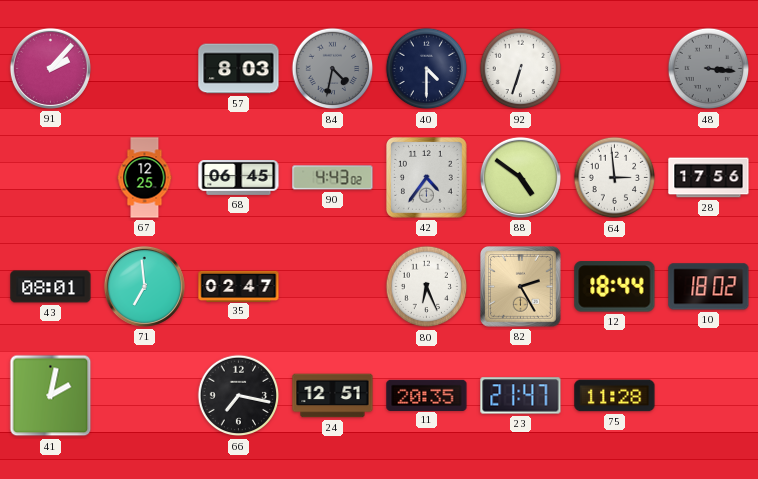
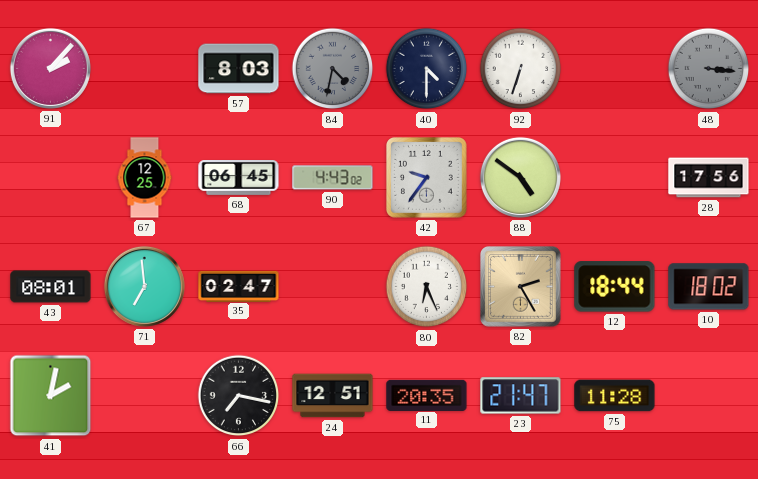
42: 4:36 -> 9:36
64: 2:59 -> none
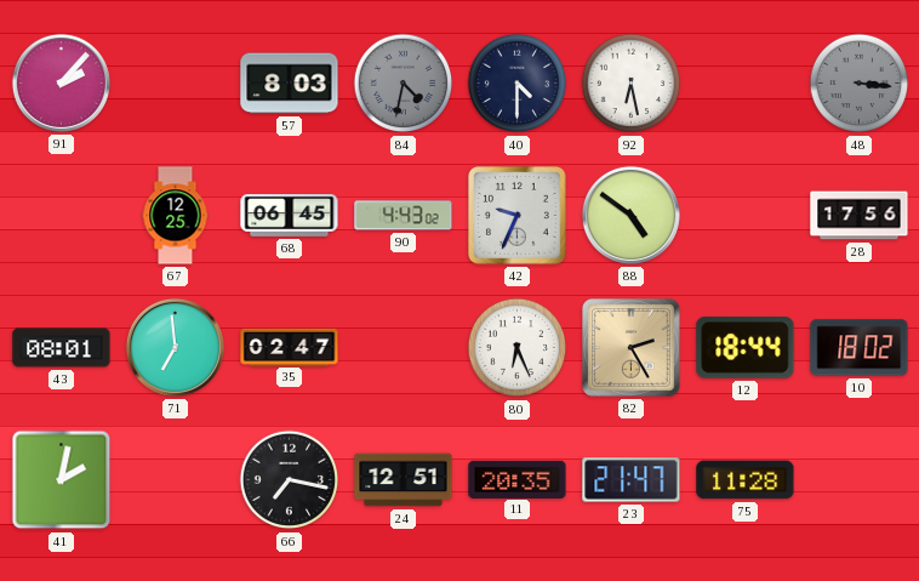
92: 6:33 -> 6:28
42: 9:36 -> 9:34
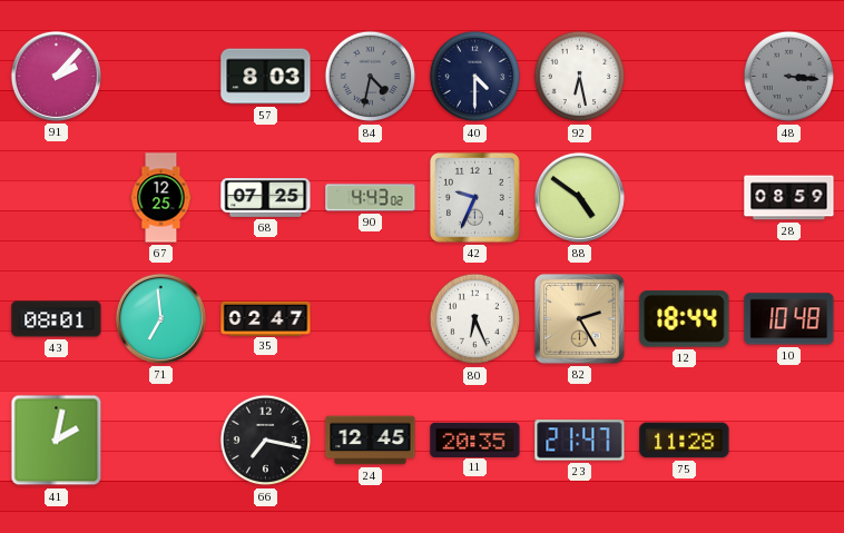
68: 06:45 -> 07:25
28: 17:56 -> 08:59
10: 18:02 -> 10:48
24: 12:51 -> 12:45
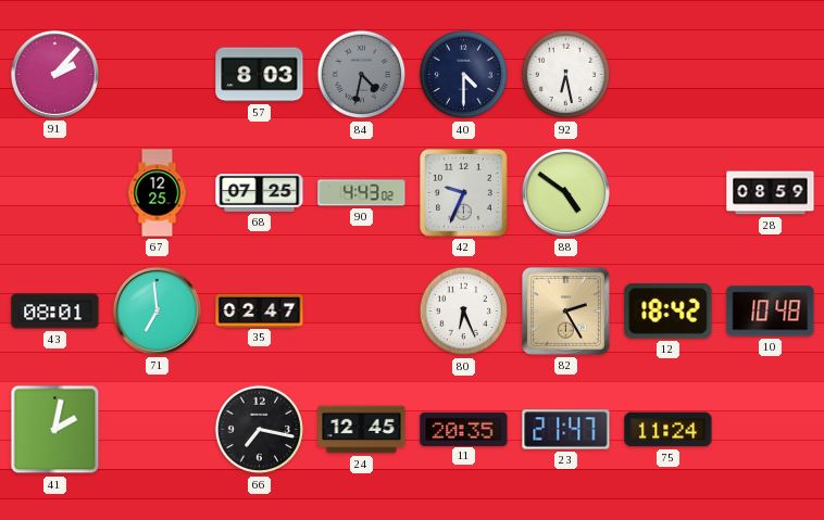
48: 3:16 -> none
12: 18:44 -> 18:42
75: 11:28 -> 11:24
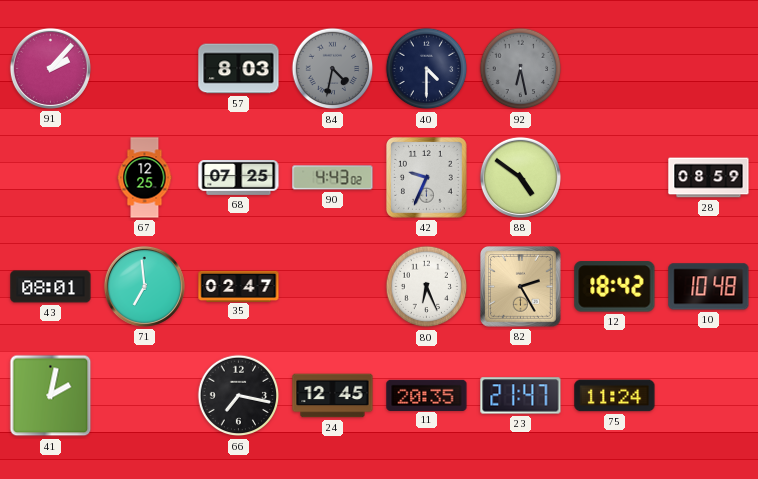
92 dial: white -> grey
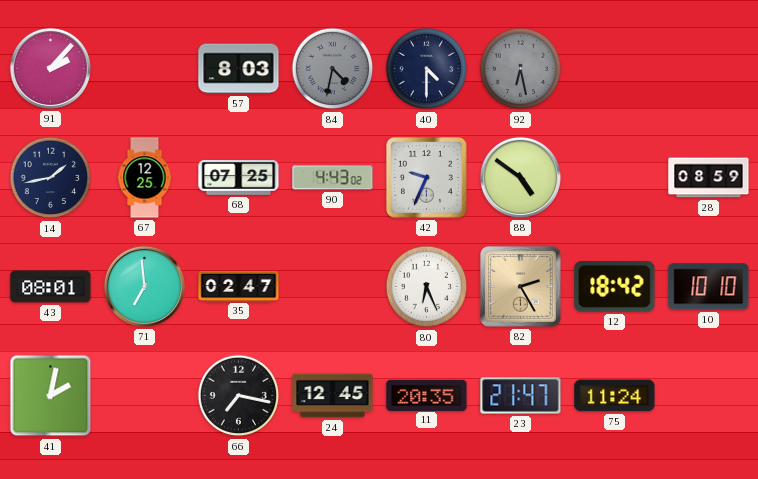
14: none -> 1:43
10: 10:48 -> 10:10
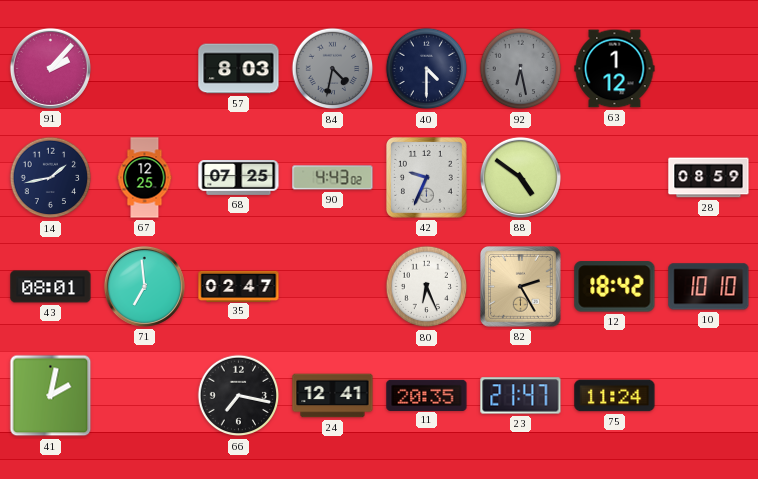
63: none -> 1:12
24: 12:45 -> 12:41
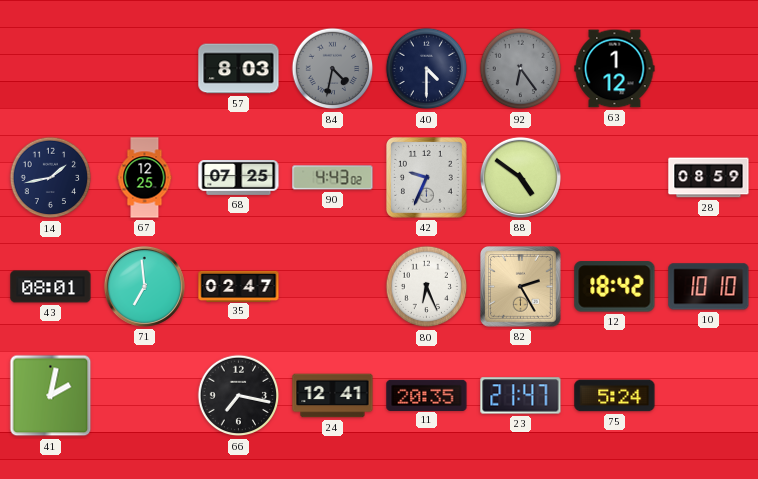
91: 2:07 -> none
92: 6:28 -> 6:24
75: 11:24 -> 5:24
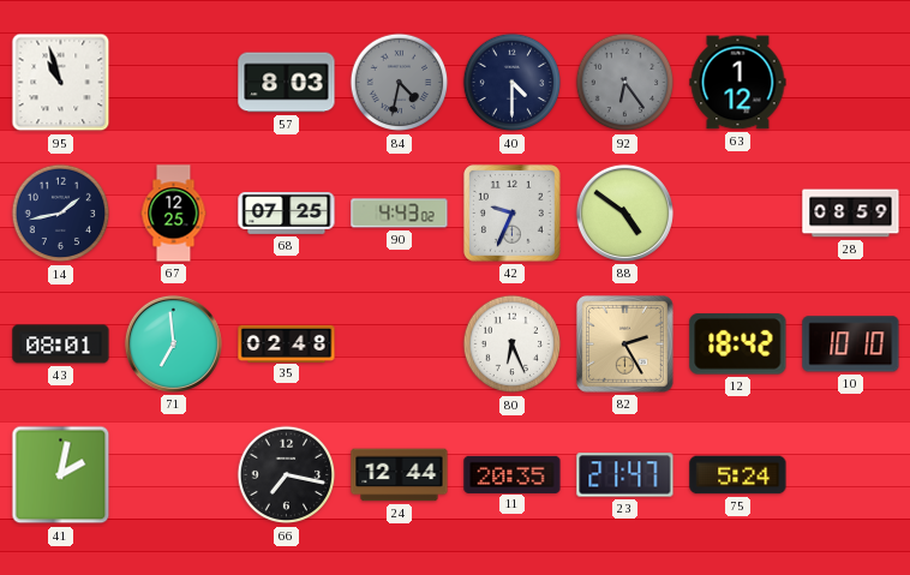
95: none -> 10:57
35: 02:47 -> 02:48
24: 12:41 -> 12:44
